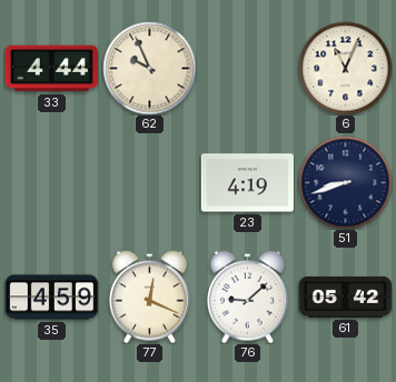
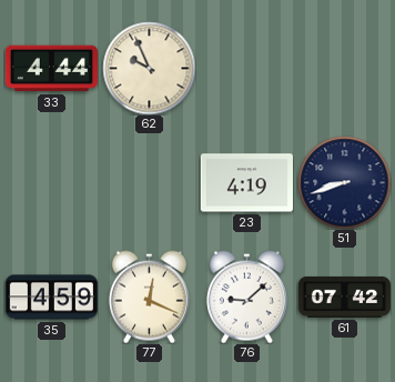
6: 11:04 -> none
61: 05:42 -> 07:42
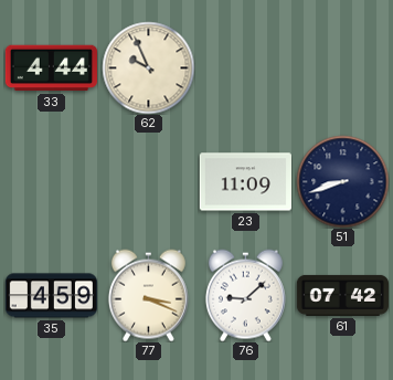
23: 4:19 -> 11:09
77: 12:19 -> 3:19
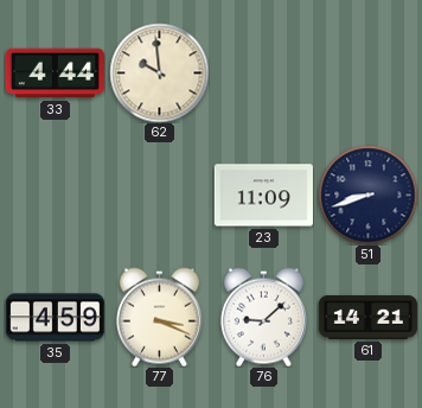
62: 9:56 -> 9:59
61: 07:42 -> 14:21
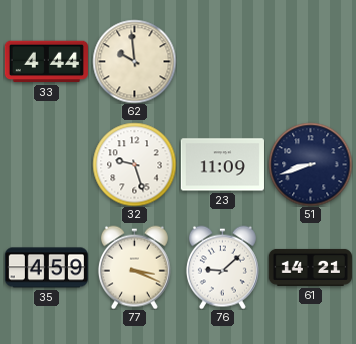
32: none -> 9:27
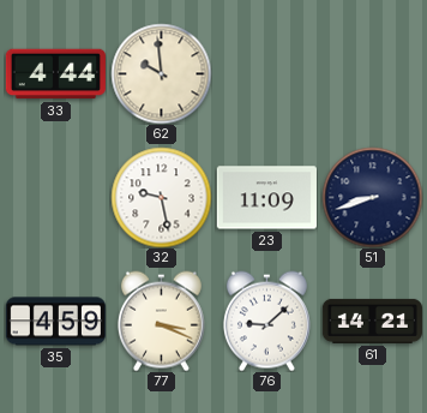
32: 9:27 -> 9:28
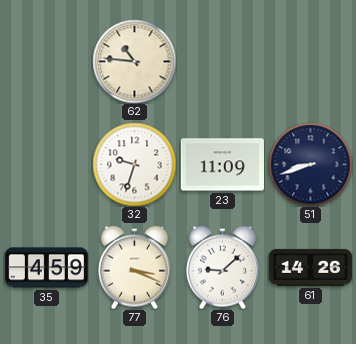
33: 4:44 -> none
62: 9:59 -> 10:46
32: 9:28 -> 9:33
61: 14:21 -> 14:26
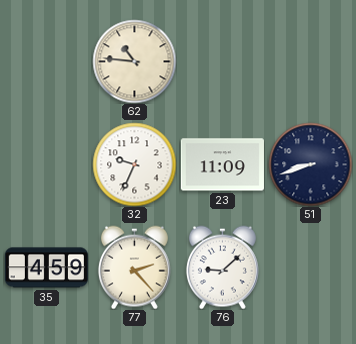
32: 9:33 -> 9:34
77: 3:19 -> 2:23
61: 14:26 -> none
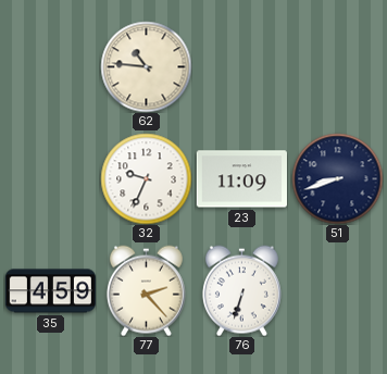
76: 9:08 -> 6:33
